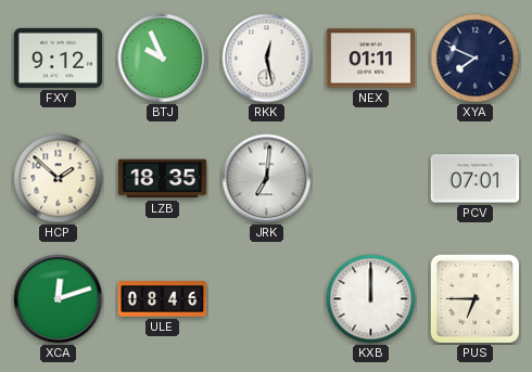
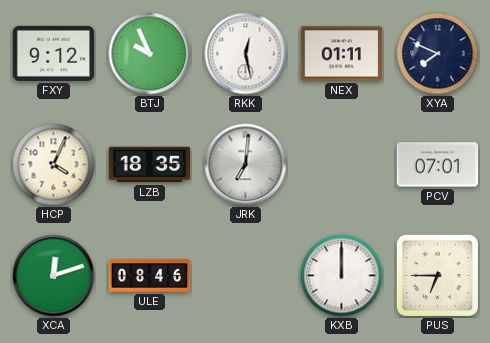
HCP: 1:52 -> 4:04
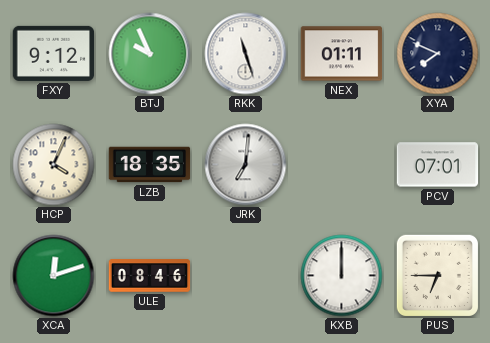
RKK: 12:28 -> 11:27
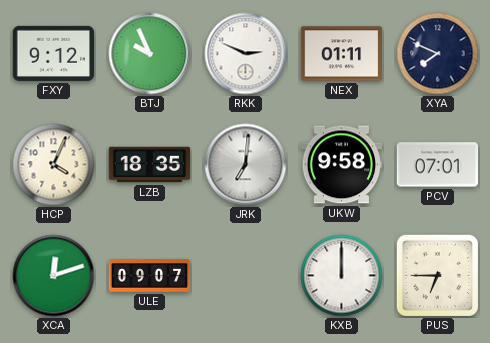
RKK: 11:27 -> 2:49
UKW: none -> 9:58
ULE: 08:46 -> 09:07
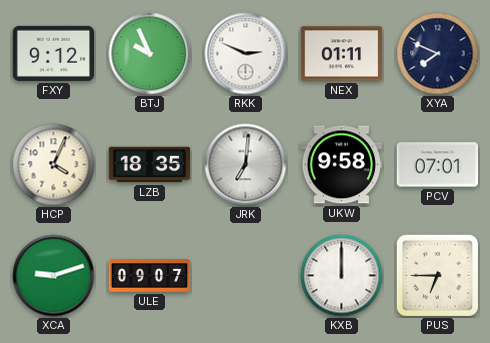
XCA: 12:12 -> 9:12
